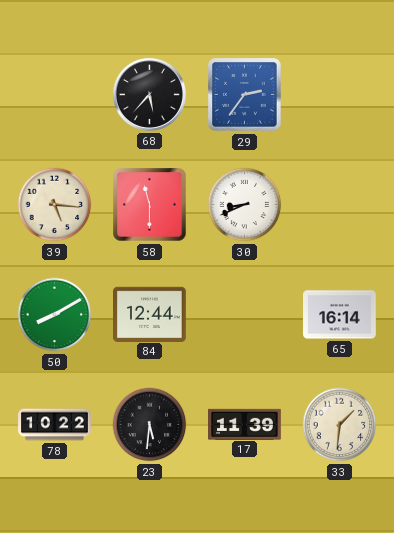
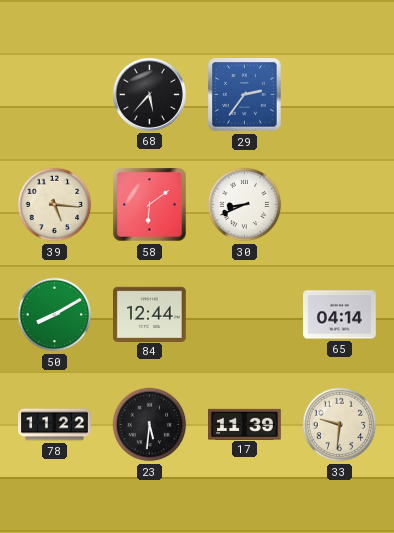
58: 11:30 -> 6:09
65: 16:14 -> 04:14
78: 10:22 -> 11:22
33: 1:31 -> 9:31
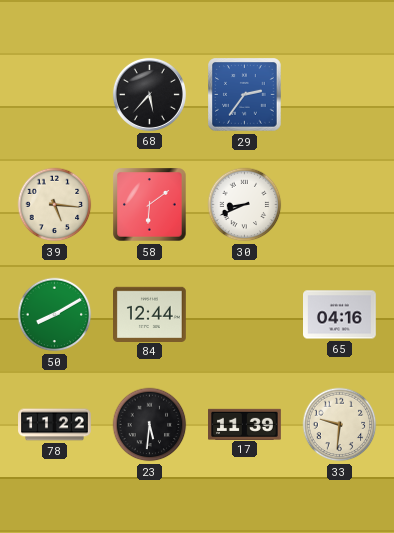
65: 04:14 -> 04:16
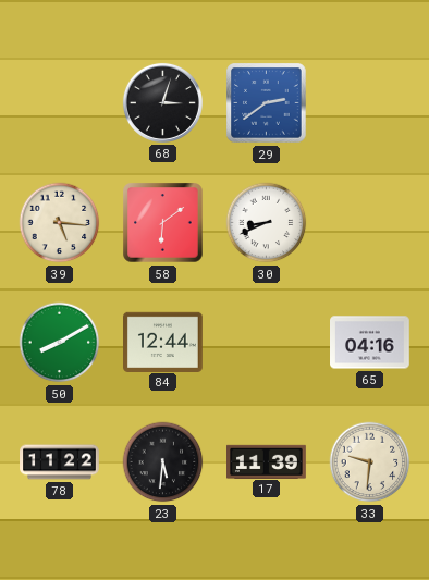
68: 5:37 -> 3:03
29: 2:36 -> 2:39
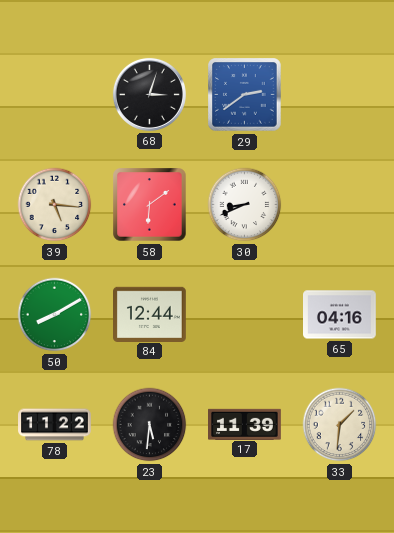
33: 9:31 -> 1:31
